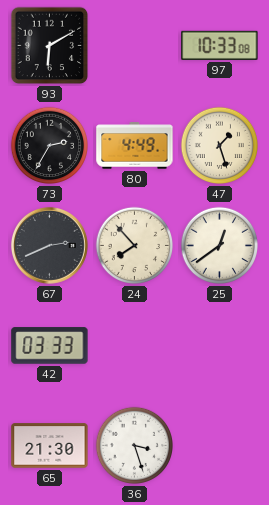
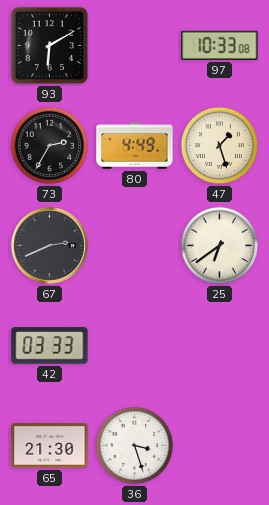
24: 7:53 -> none
25: 12:39 -> 6:39
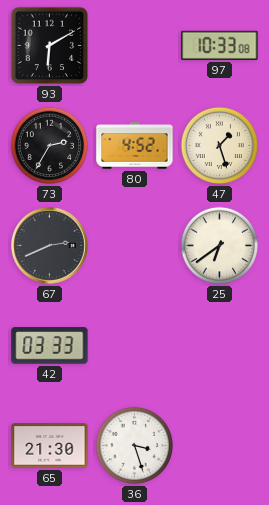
80: 4:49 -> 4:52
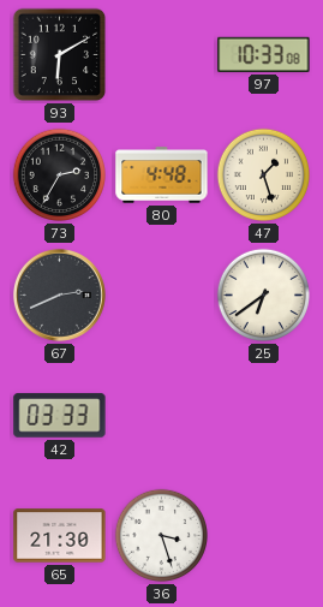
80: 4:52 -> 4:48
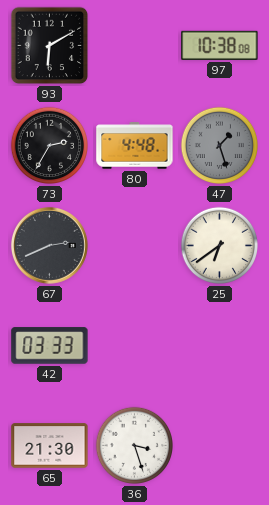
97: 10:33 -> 10:38
47 dial: cream -> grey
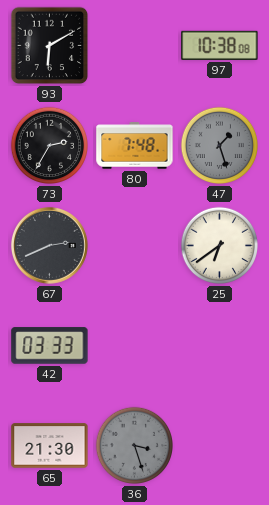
80: 4:48 -> 7:48
36 dial: white -> grey
